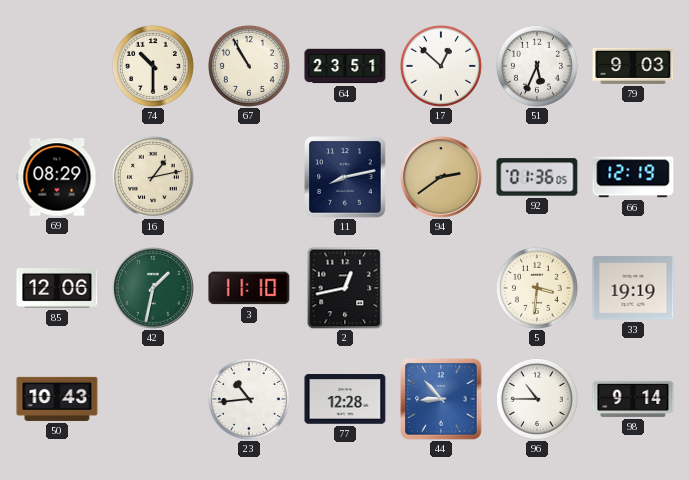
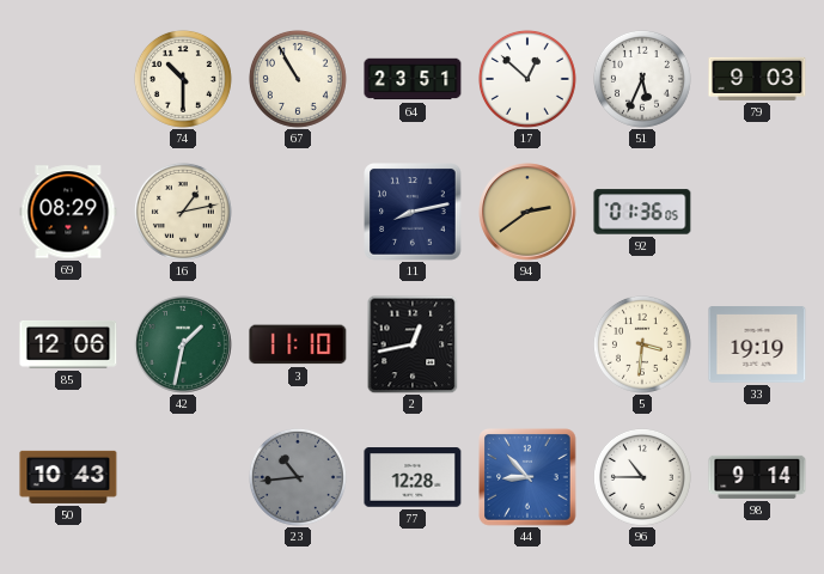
66: 12:19 -> none
23 dial: white -> grey
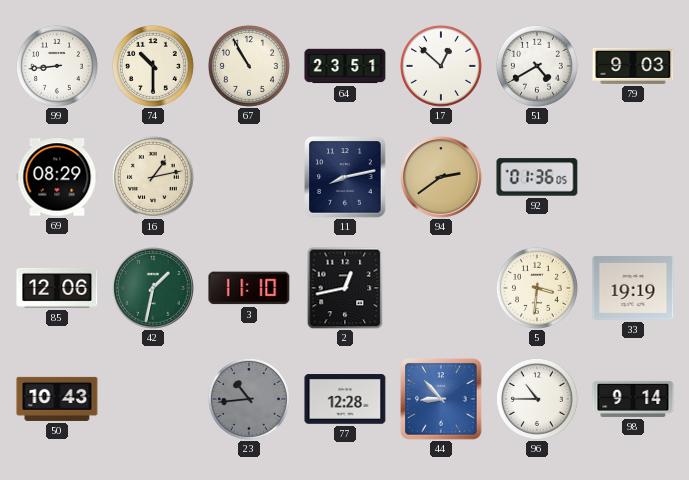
99: none -> 8:44
51: 5:34 -> 4:40
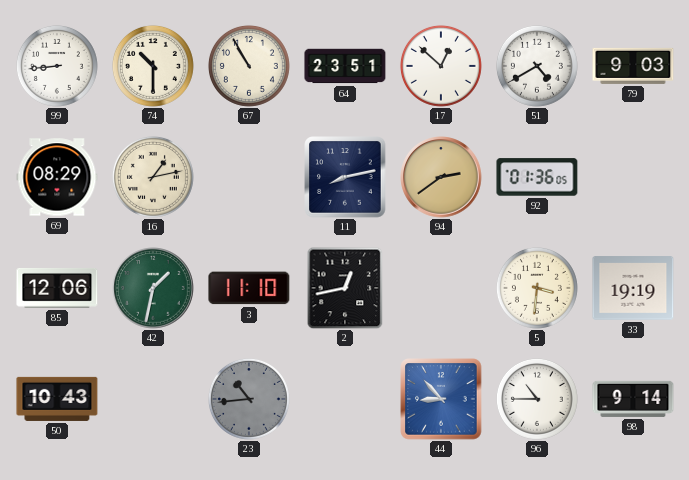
77: 12:28 -> none
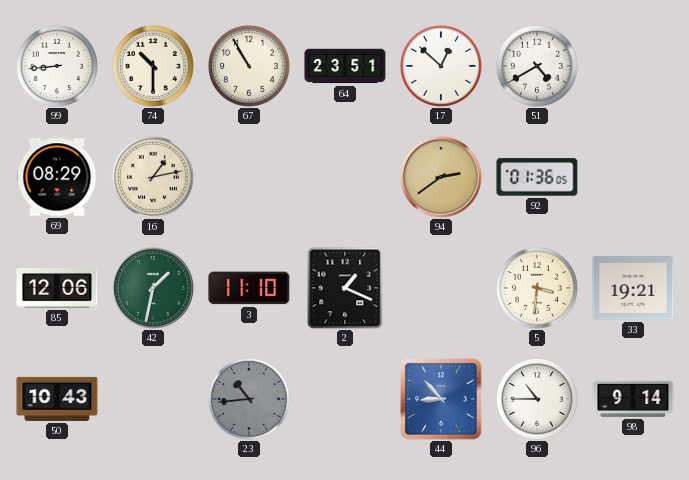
79: 9:03 -> none
11: 8:13 -> none
2: 12:43 -> 1:19
33: 19:19 -> 19:21
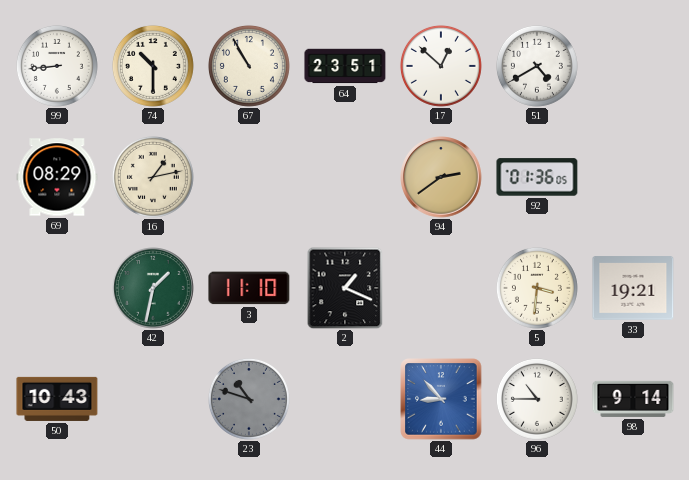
85: 12:06 -> none
23: 10:44 -> 10:48
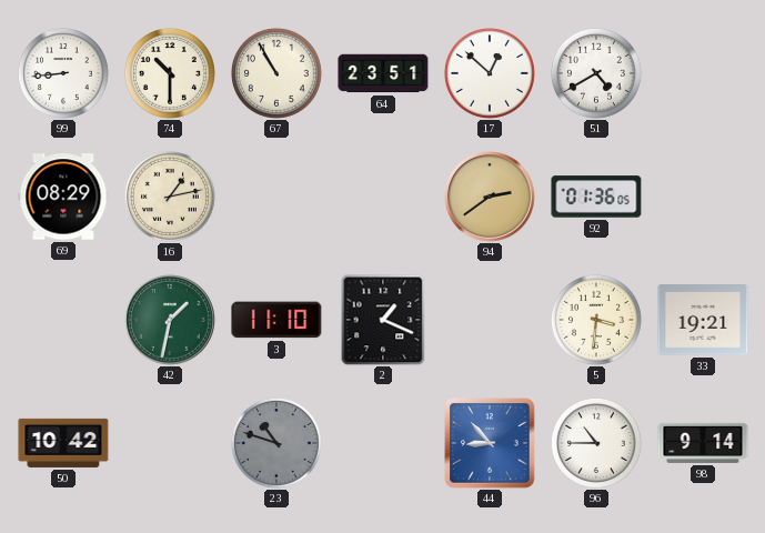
50: 10:43 -> 10:42
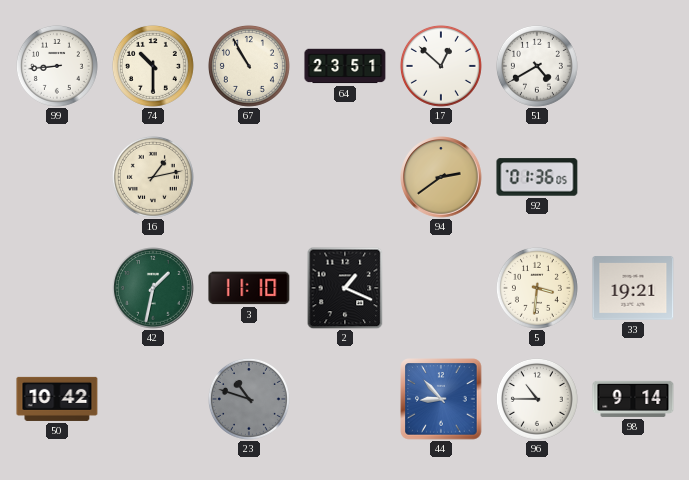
69: 08:29 -> none
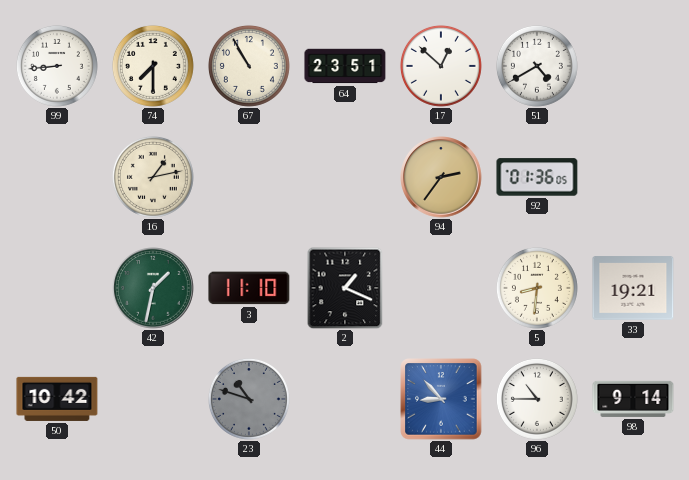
74: 10:30 -> 7:30
94: 2:39 -> 2:36
5: 3:31 -> 8:31
